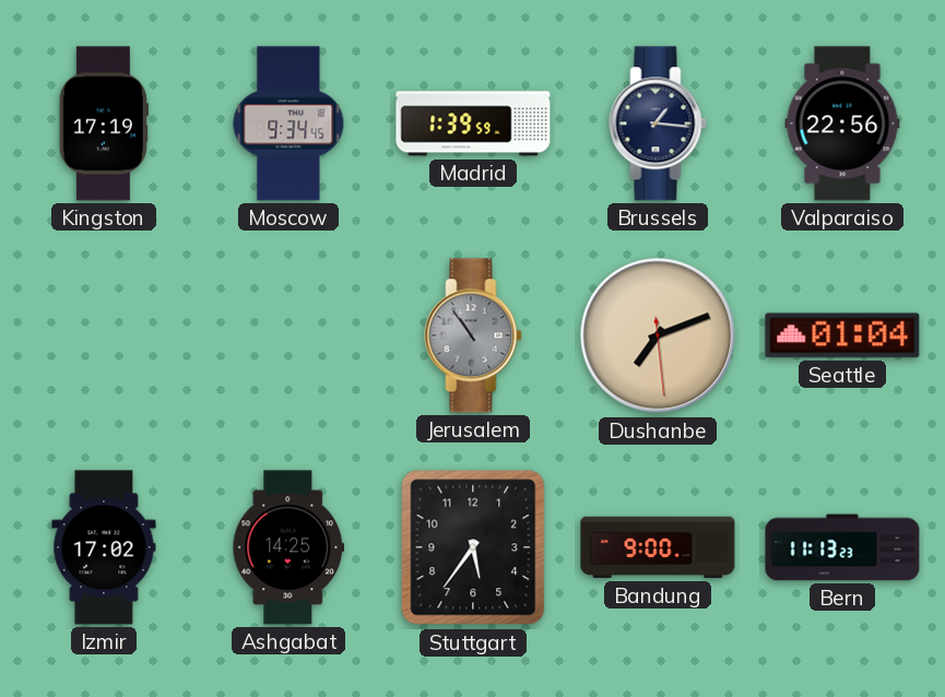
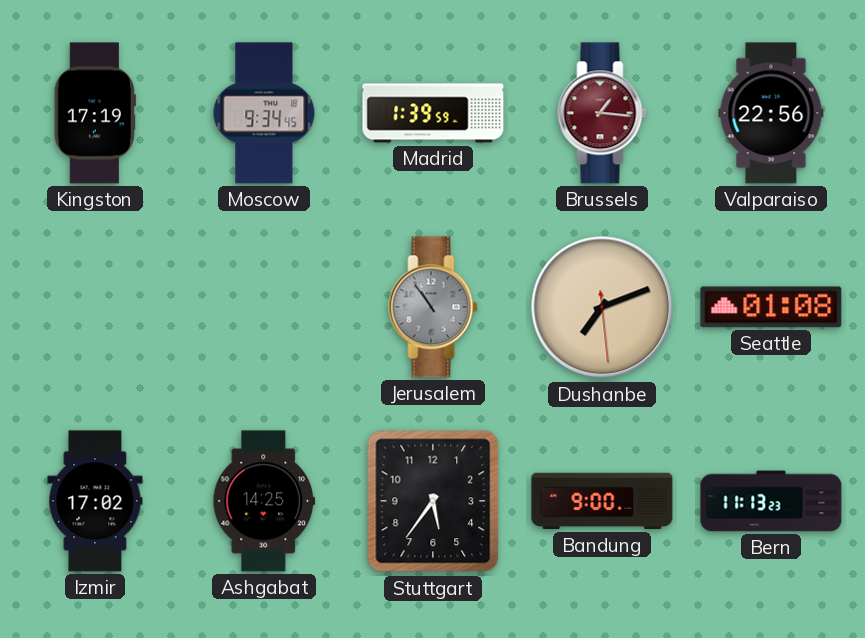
Brussels dial: navy -> burgundy
Seattle: 01:04 -> 01:08
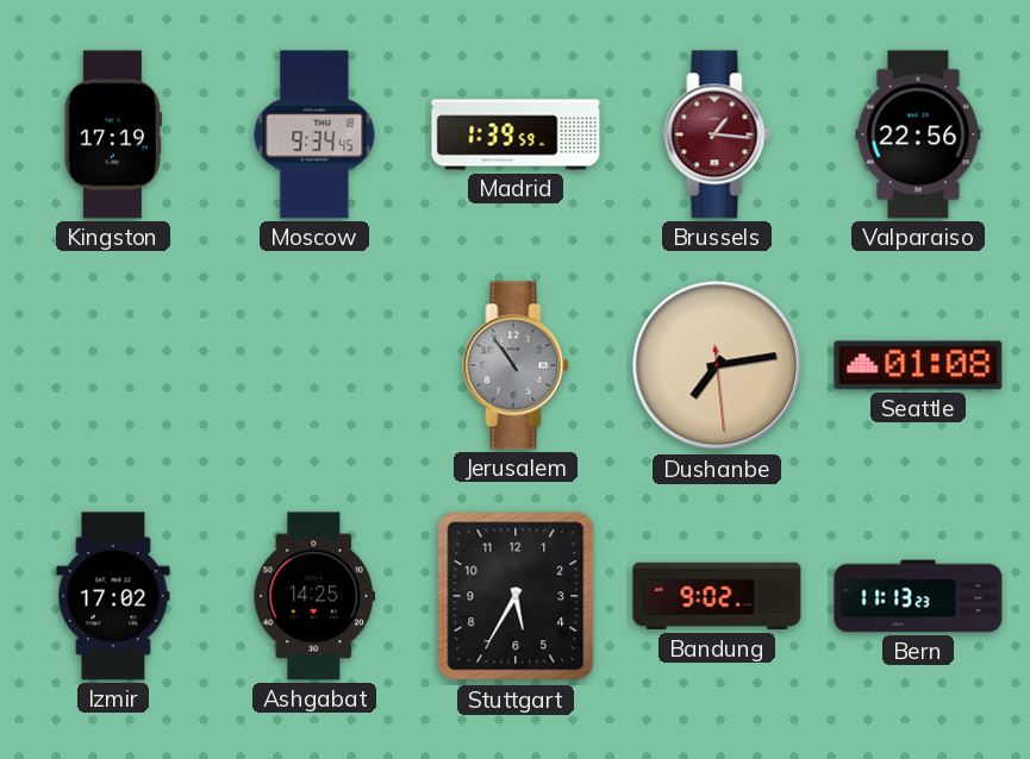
Dushanbe: 7:11 -> 7:13
Stuttgart: 5:36 -> 5:35
Bandung: 9:00 -> 9:02
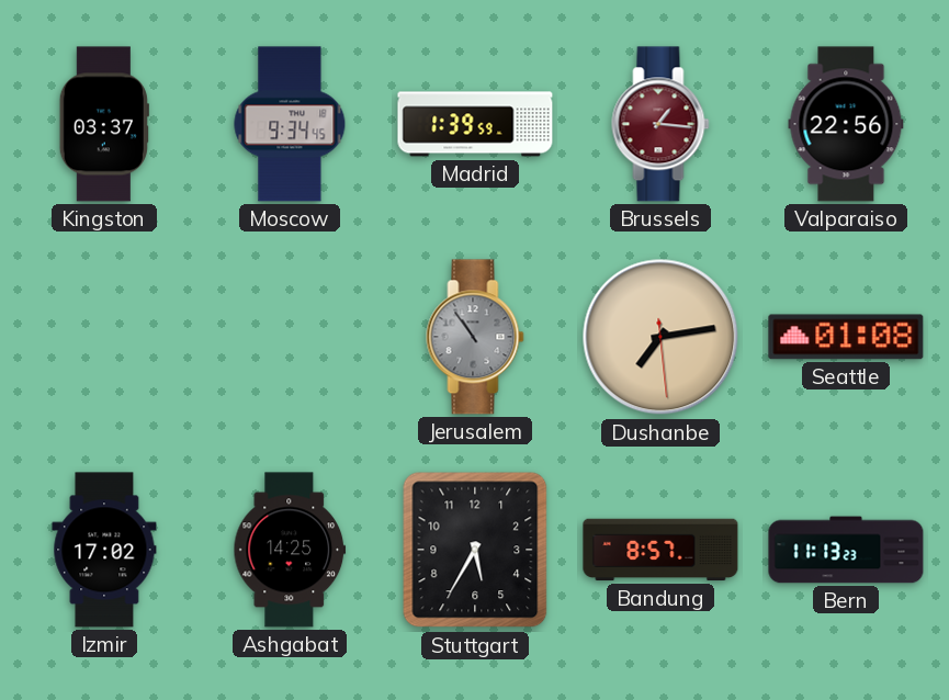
Kingston: 17:19 -> 03:37
Bandung: 9:02 -> 8:57
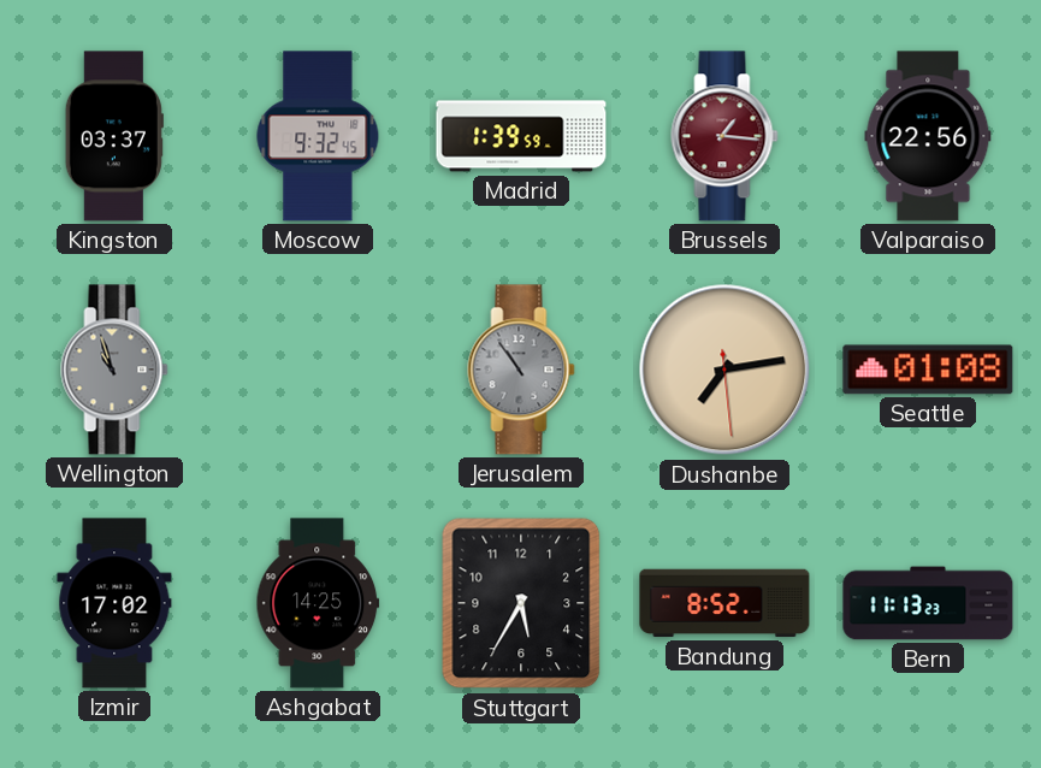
Moscow: 9:34 -> 9:32
Wellington: none -> 10:57
Bandung: 8:57 -> 8:52
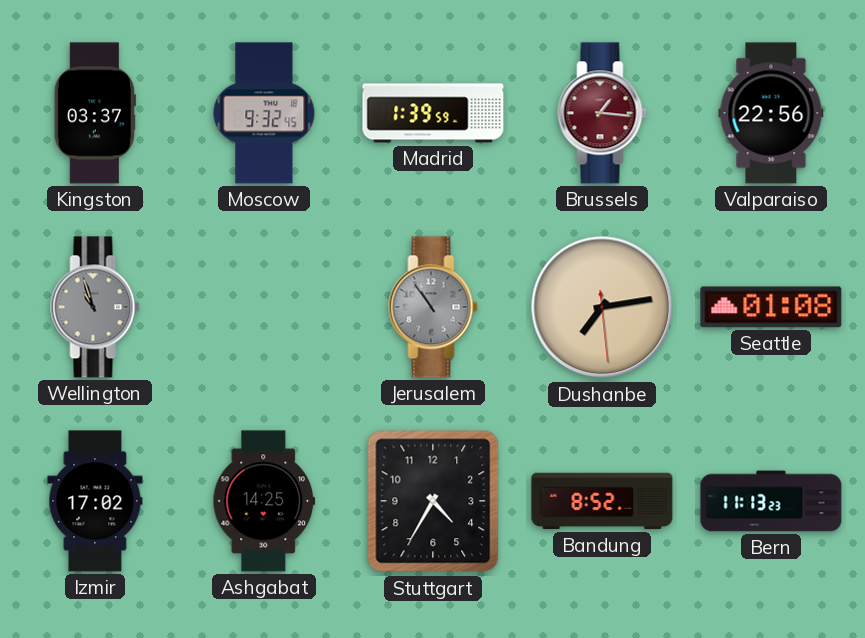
Stuttgart: 5:35 -> 4:35
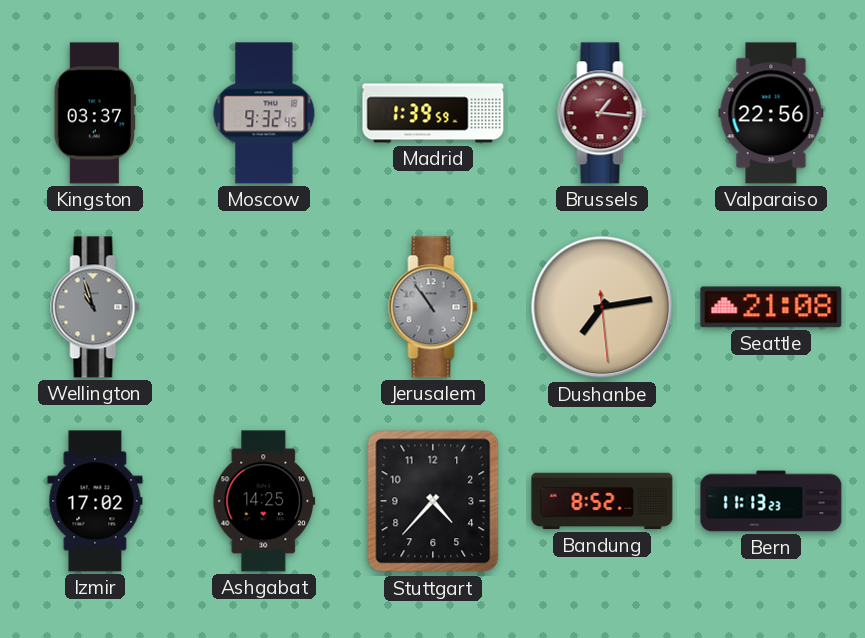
Seattle: 01:08 -> 21:08
Stuttgart: 4:35 -> 4:37
